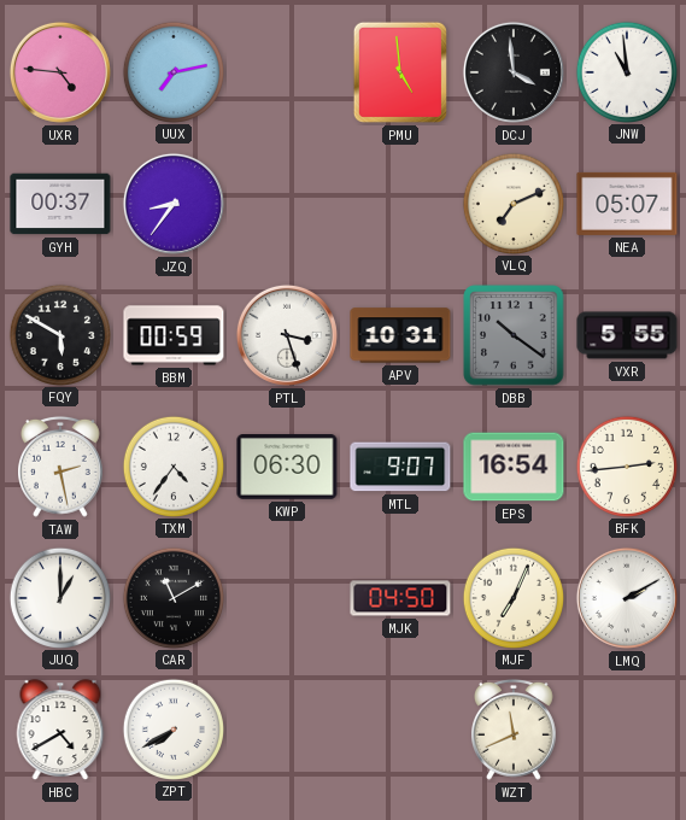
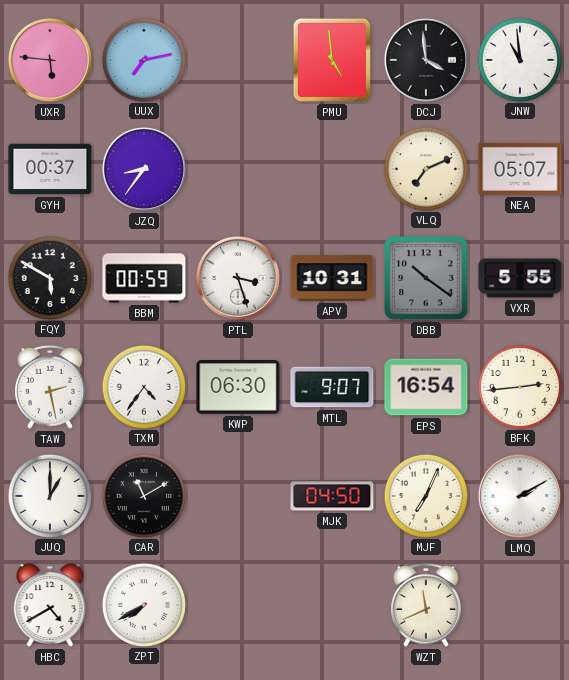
UXR: 4:46 -> 5:46
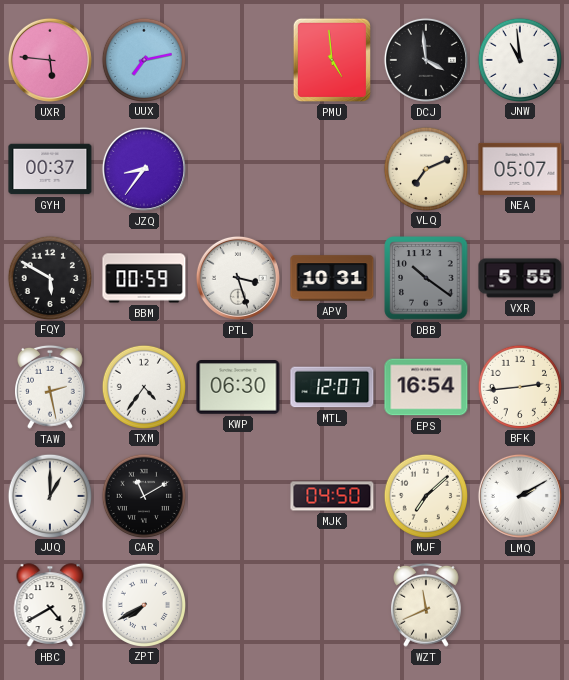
MTL: 9:07 -> 12:07
MJF: 7:04 -> 7:08
